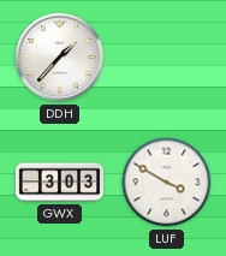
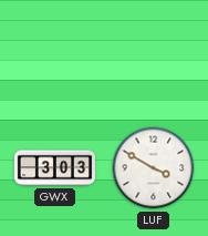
DDH: 1:37 -> none
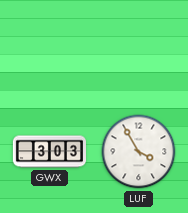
LUF: 3:50 -> 3:55
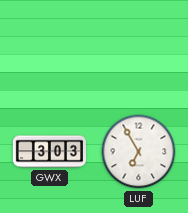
LUF: 3:55 -> 6:55
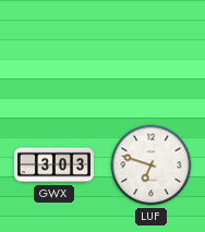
LUF: 6:55 -> 6:48
